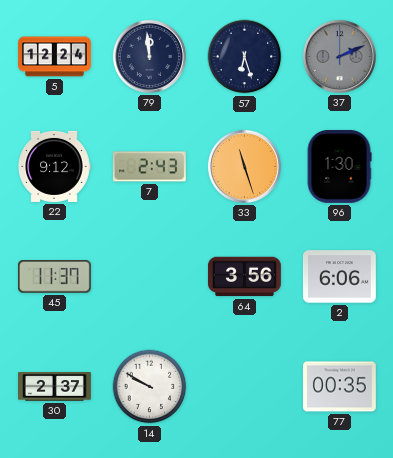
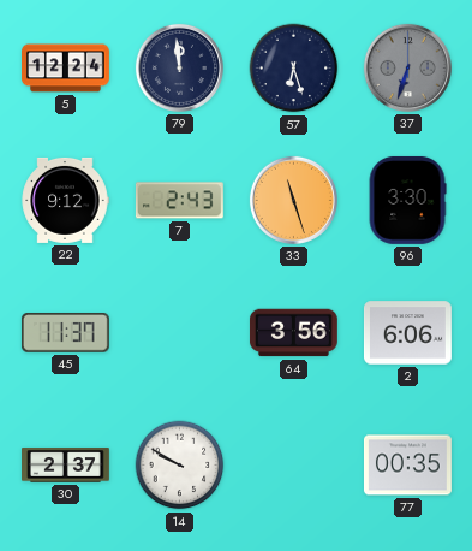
37: 2:11 -> 6:33
96: 1:30 -> 3:30
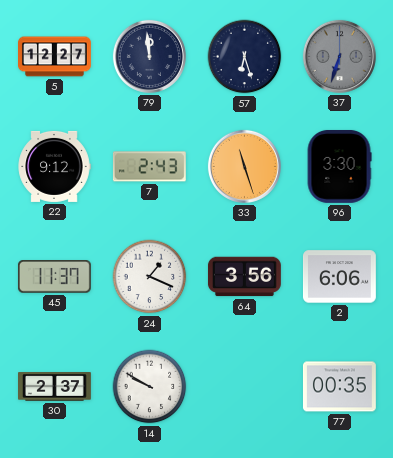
5: 12:24 -> 12:27
24: none -> 1:19
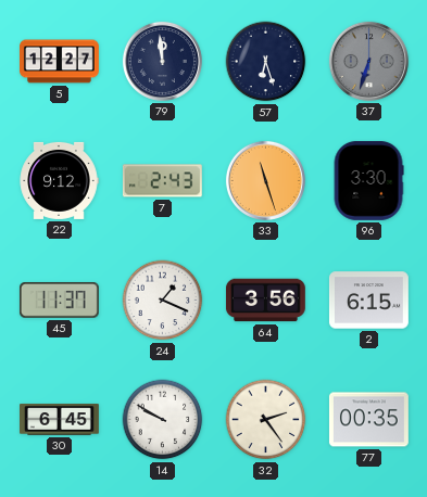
2: 6:06 -> 6:15
30: 2:37 -> 6:45
32: none -> 2:24
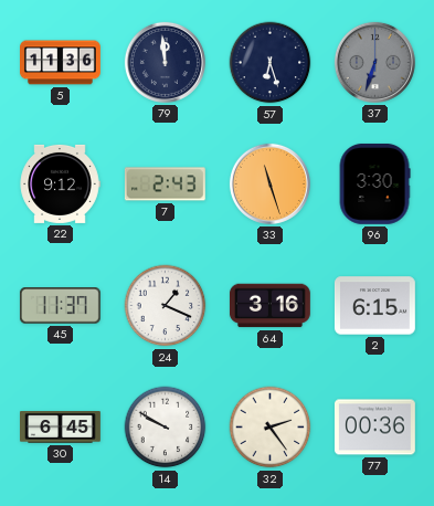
5: 12:27 -> 11:36
64: 3:56 -> 3:16
77: 00:35 -> 00:36
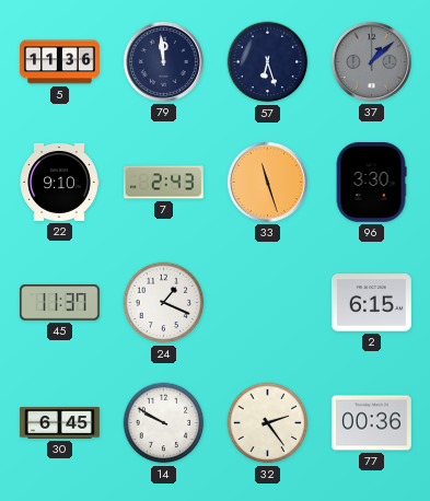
37: 6:33 -> 1:08
22: 9:12 -> 9:10
64: 3:16 -> none
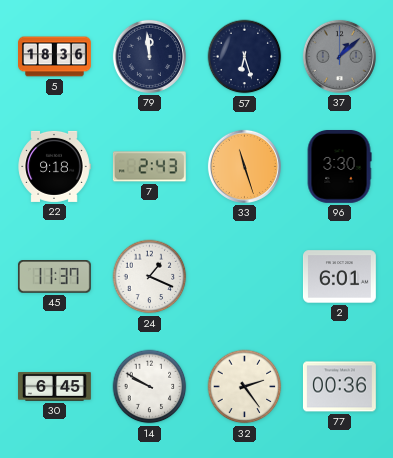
5: 11:36 -> 18:36
22: 9:10 -> 9:18
2: 6:15 -> 6:01
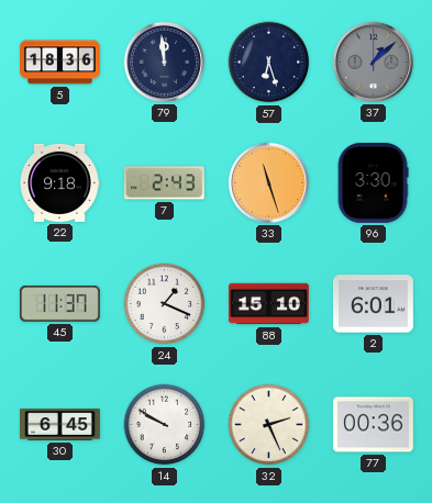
88: none -> 15:10
32: 2:24 -> 2:26
